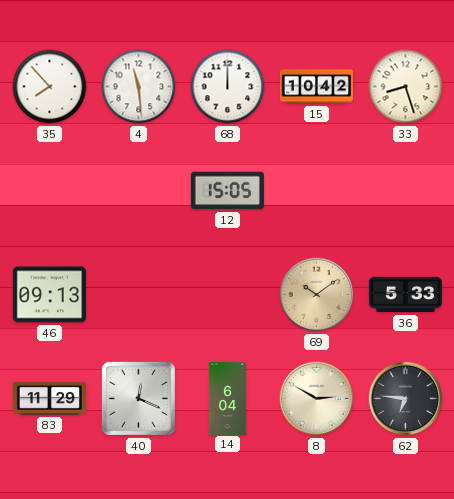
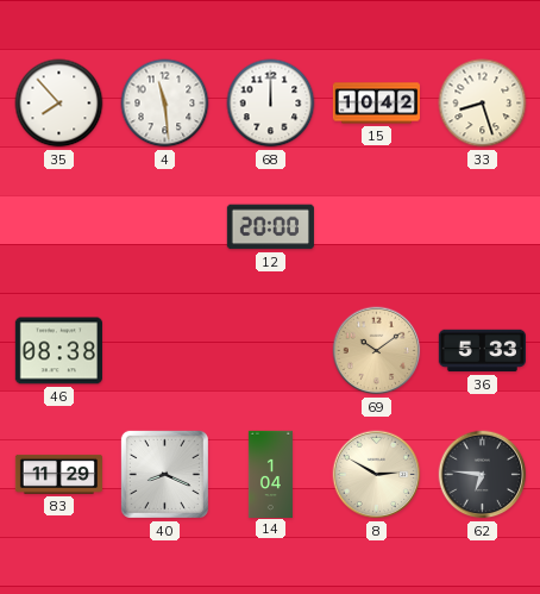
12: 15:05 -> 20:00
46: 09:13 -> 08:38
40: 12:19 -> 8:19
14: 6:04 -> 1:04
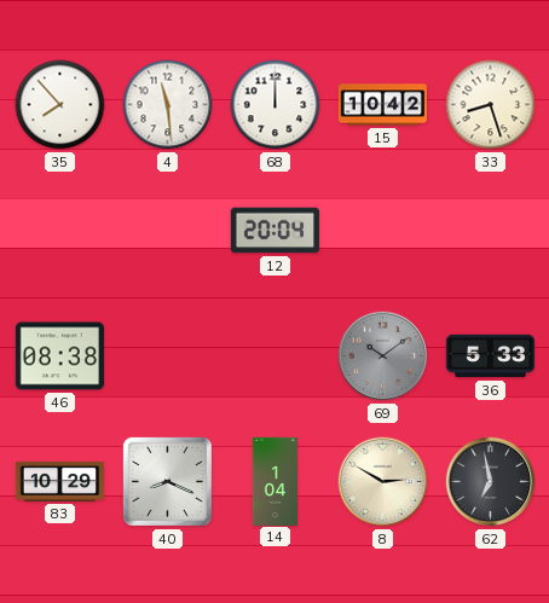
12: 20:00 -> 20:04
69 dial: champagne -> grey
83: 11:29 -> 10:29
62: 6:46 -> 6:58
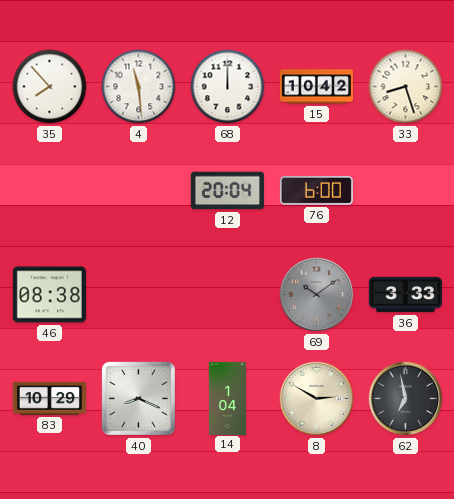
76: none -> 6:00
36: 5:33 -> 3:33
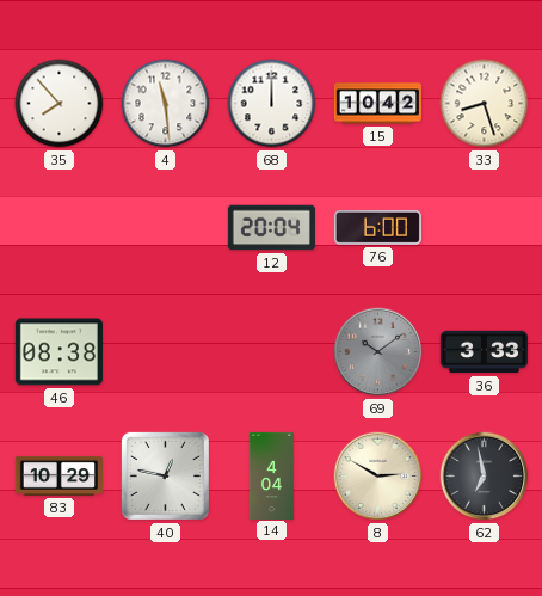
40: 8:19 -> 12:47
14: 1:04 -> 4:04
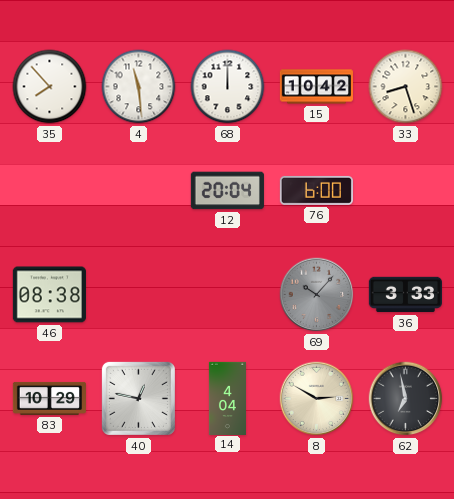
69: 10:09 -> 10:07
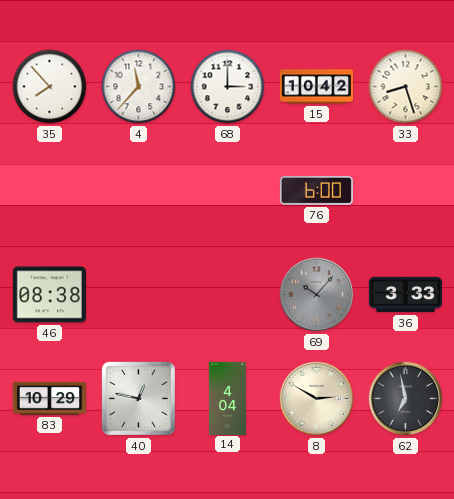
4: 11:29 -> 11:37
68: 12:00 -> 3:00
12: 20:04 -> none
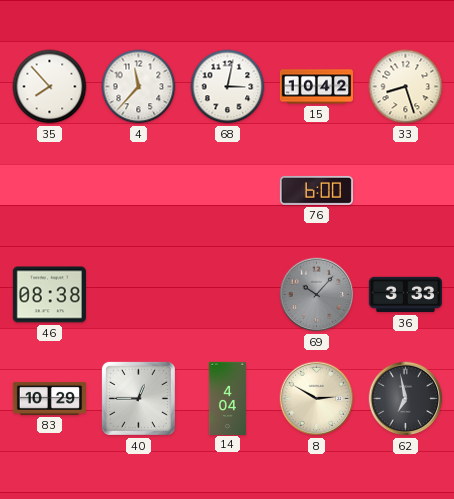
68: 3:00 -> 3:02
40: 12:47 -> 12:45
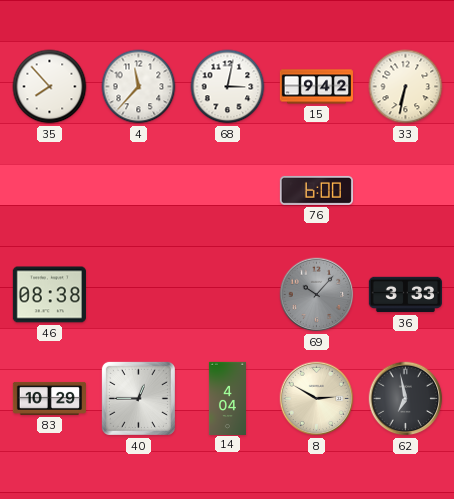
15: 10:42 -> 9:42
33: 8:27 -> 6:32
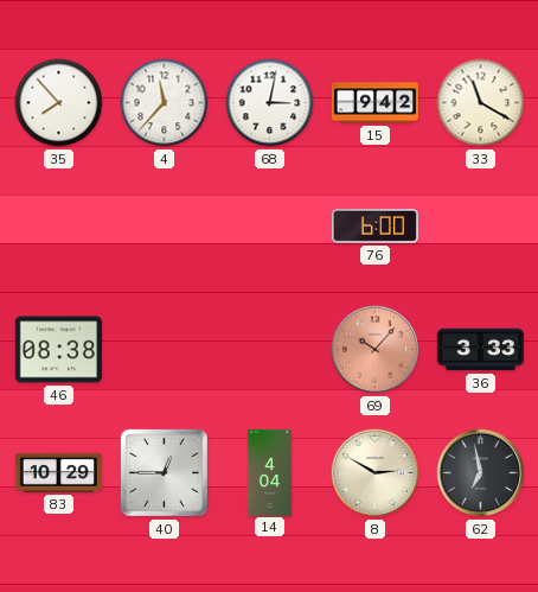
33: 6:32 -> 11:20
69 dial: grey -> salmon
